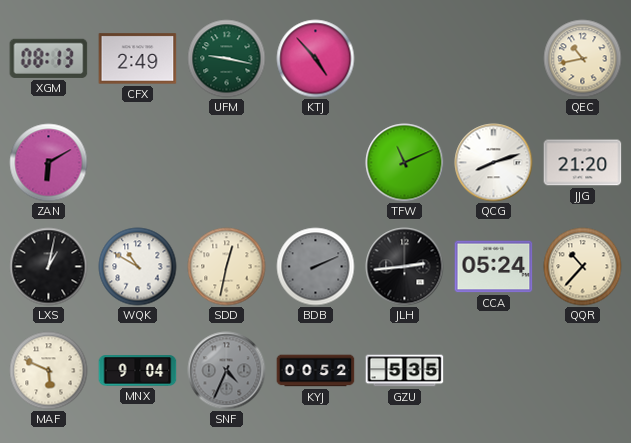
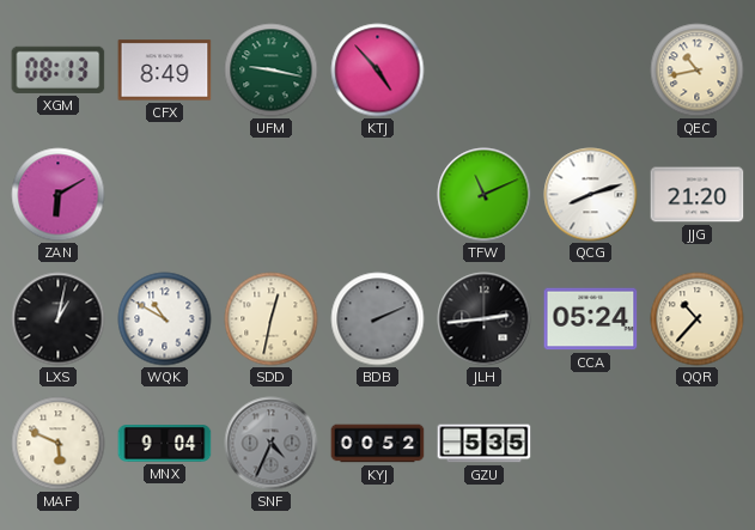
CFX: 2:49 -> 8:49
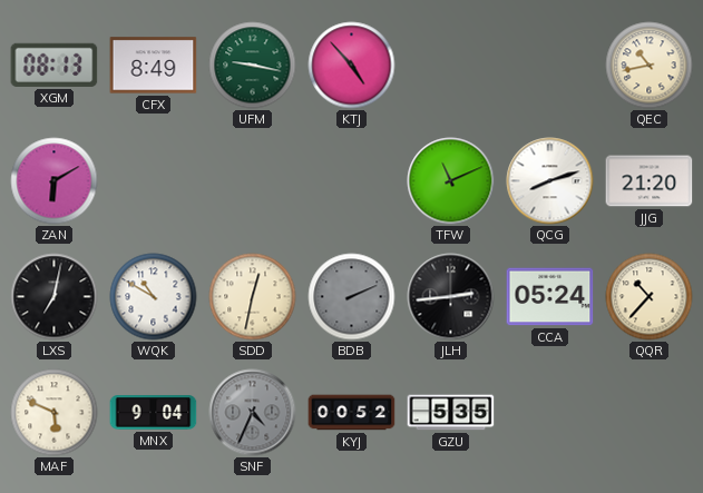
LXS: 1:02 -> 7:02
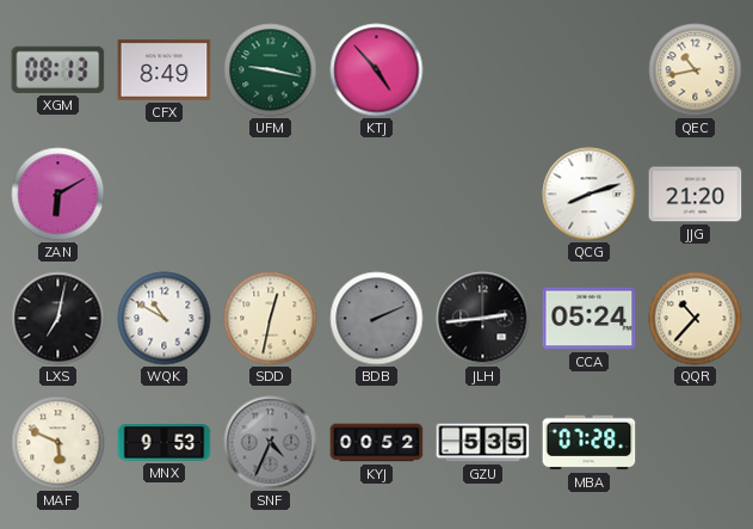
TFW: 11:11 -> none
MNX: 9:04 -> 9:53
MBA: none -> 07:28
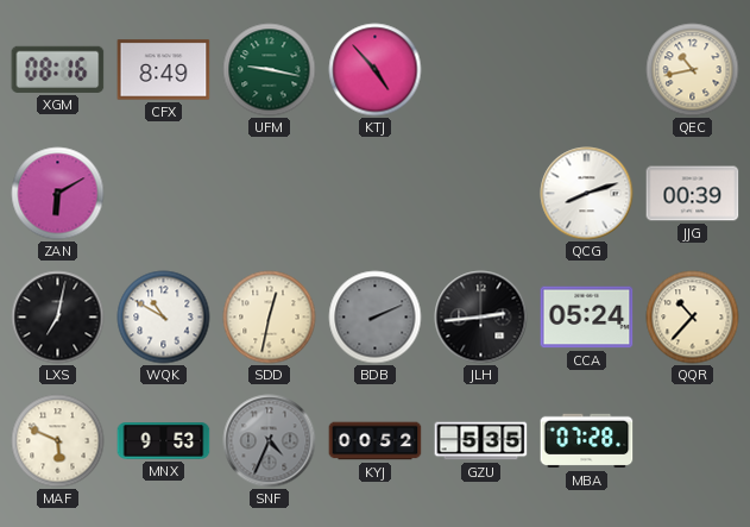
XGM: 08:13 -> 08:16
JJG: 21:20 -> 00:39
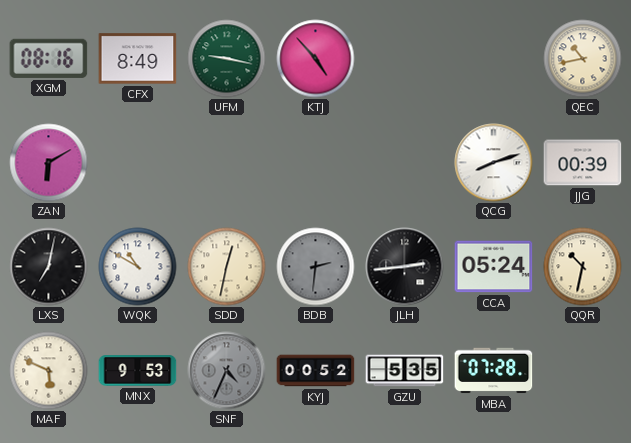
BDB: 2:11 -> 2:31
QQR: 10:37 -> 10:32
